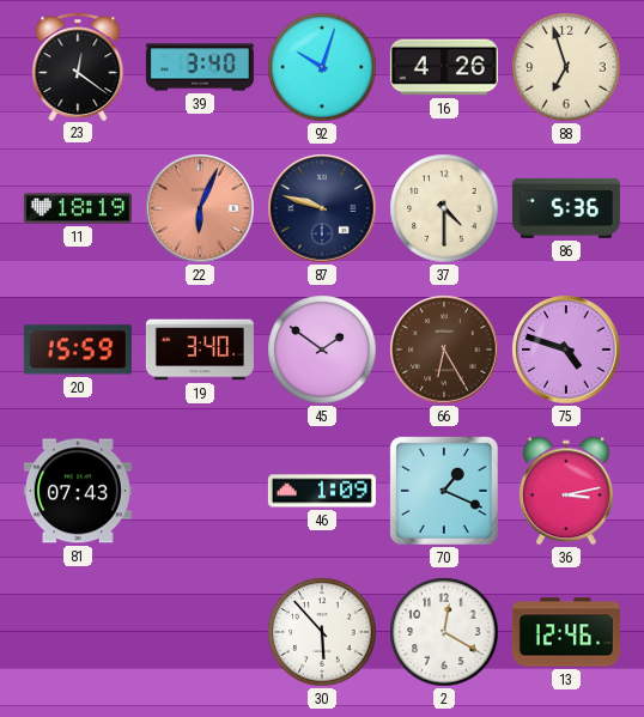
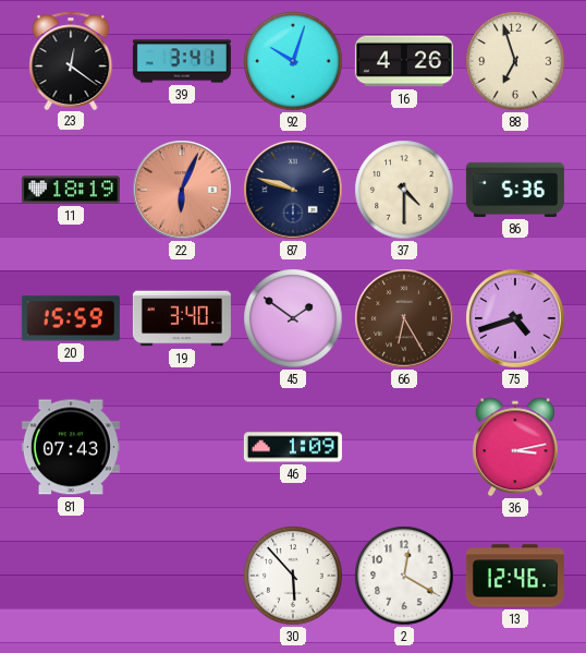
39: 3:40 -> 3:41
75: 4:48 -> 4:42
70: 1:19 -> none
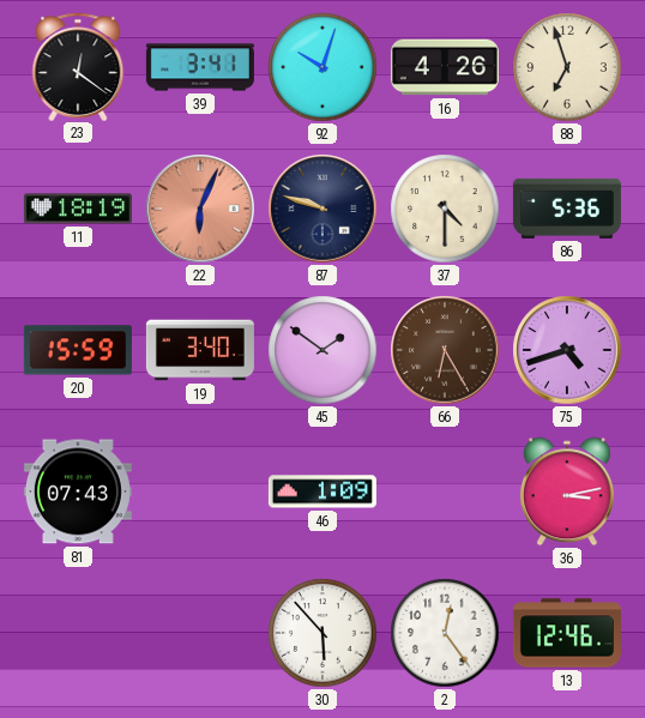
2: 12:20 -> 12:24
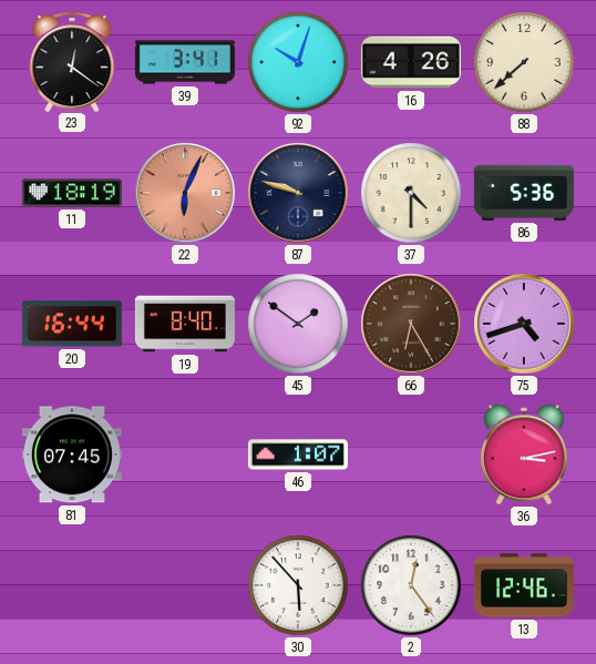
88: 6:57 -> 7:38
20: 15:59 -> 16:44
19: 3:40 -> 8:40
81: 07:43 -> 07:45
46: 1:09 -> 1:07
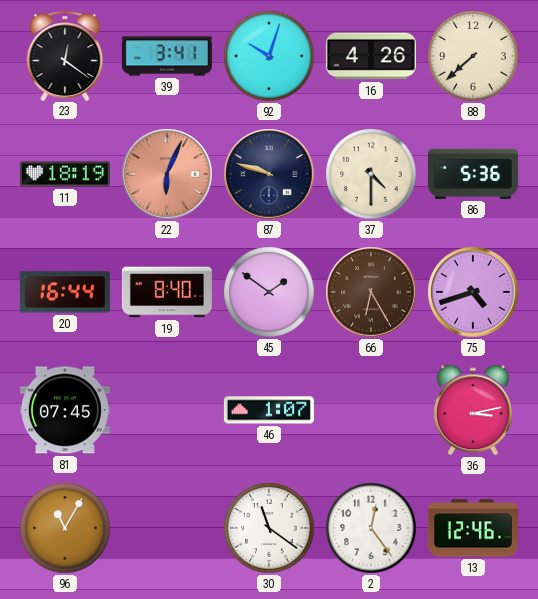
96: none -> 11:05
30: 5:53 -> 11:21
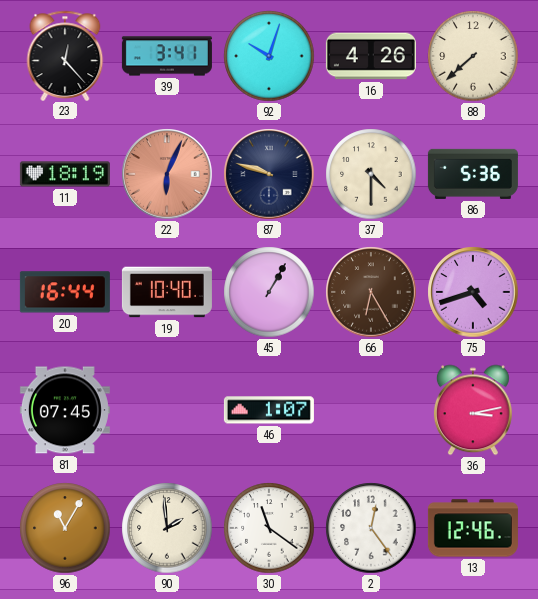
23: 12:21 -> 12:23
19: 8:40 -> 10:40
45: 1:51 -> 1:05
90: none -> 1:59
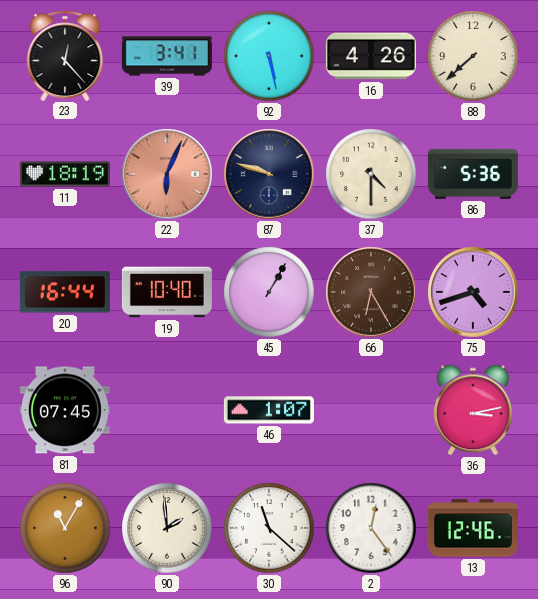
92: 10:03 -> 5:28
30: 11:21 -> 11:22
